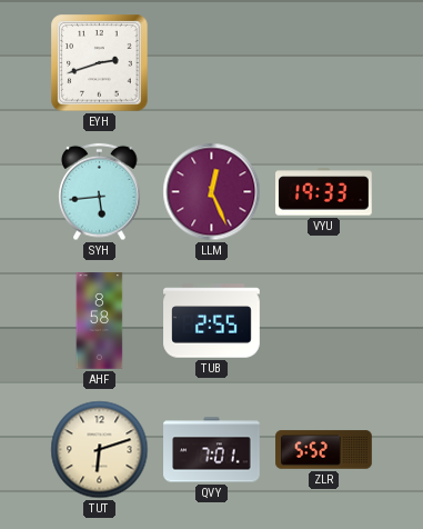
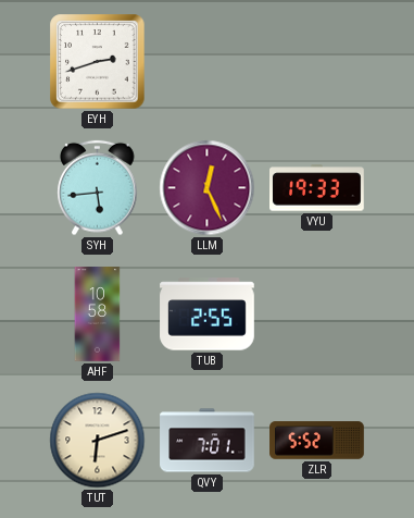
AHF: 8:58 -> 10:58
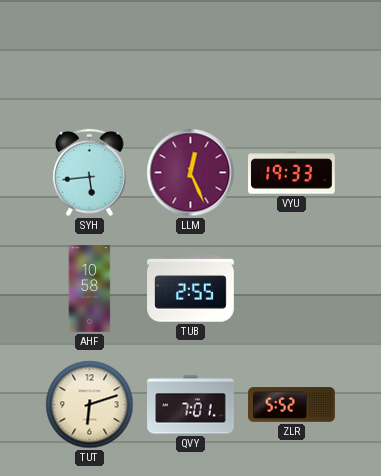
EYH: 2:42 -> none
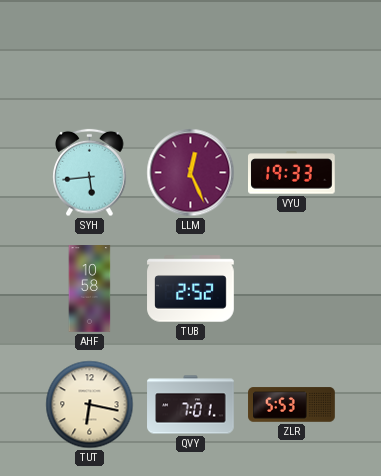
TUB: 2:55 -> 2:52
TUT: 6:12 -> 6:17
ZLR: 5:52 -> 5:53
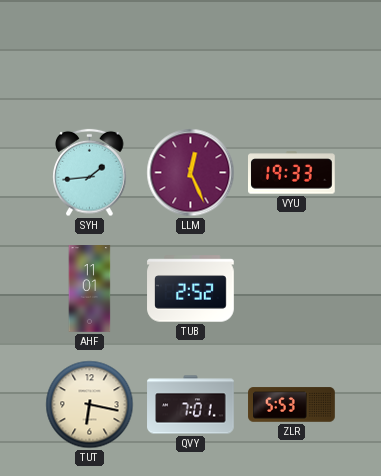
SYH: 5:44 -> 1:44
AHF: 10:58 -> 11:01
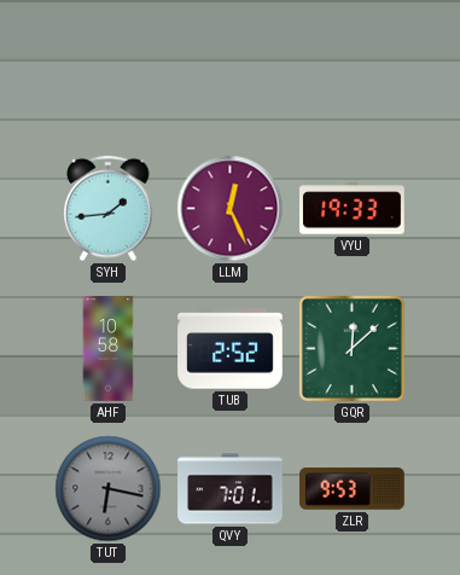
AHF: 11:01 -> 10:58
GQR: none -> 12:08
TUT dial: cream -> grey
ZLR: 5:53 -> 9:53
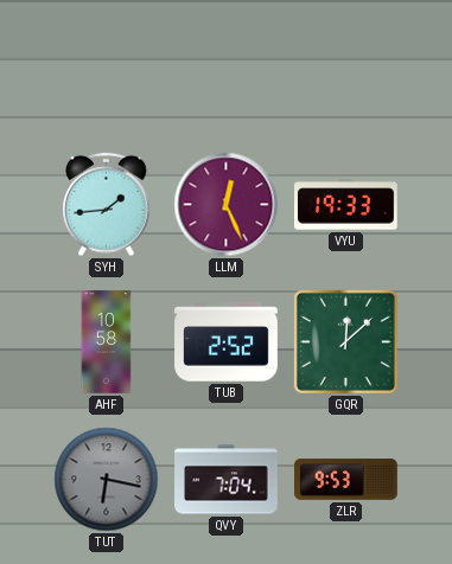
QVY: 7:01 -> 7:04
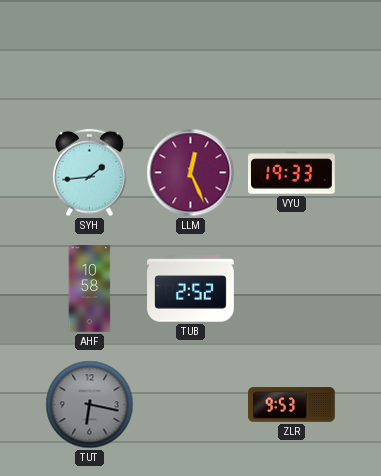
GQR: 12:08 -> none
QVY: 7:04 -> none
